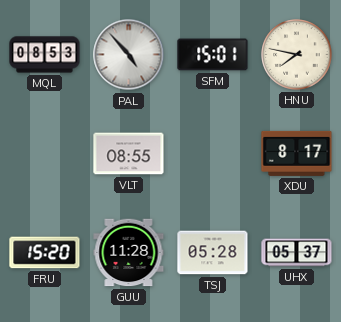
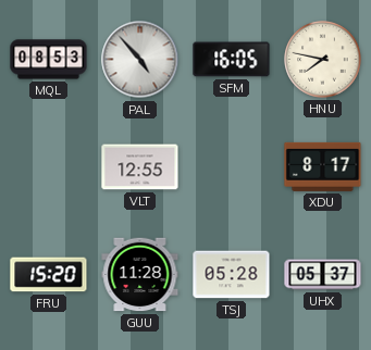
SFM: 15:01 -> 16:05
VLT: 08:55 -> 12:55
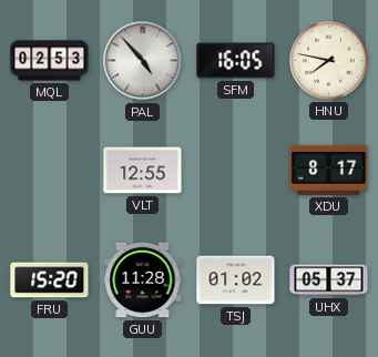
MQL: 08:53 -> 02:53
TSJ: 05:28 -> 01:02
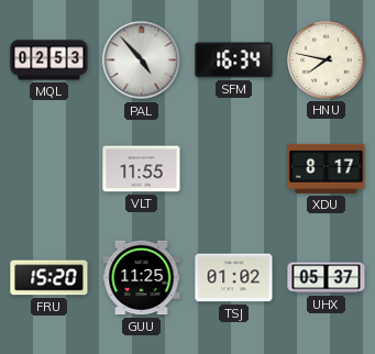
SFM: 16:05 -> 16:34
VLT: 12:55 -> 11:55
GUU: 11:28 -> 11:25
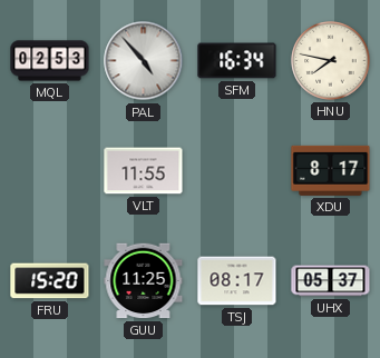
TSJ: 01:02 -> 08:17
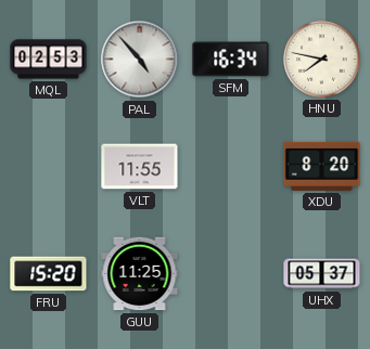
XDU: 8:17 -> 8:20
TSJ: 08:17 -> none
